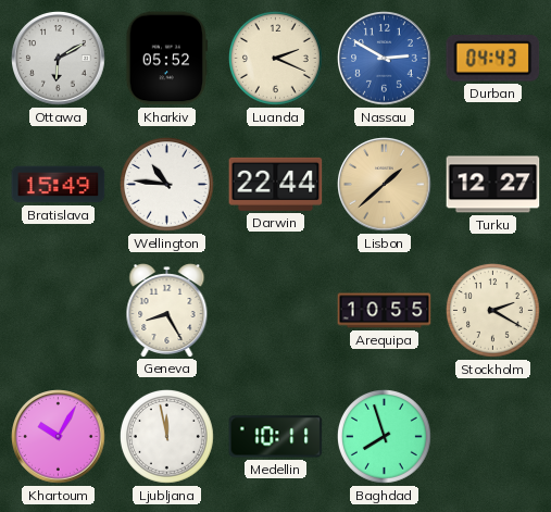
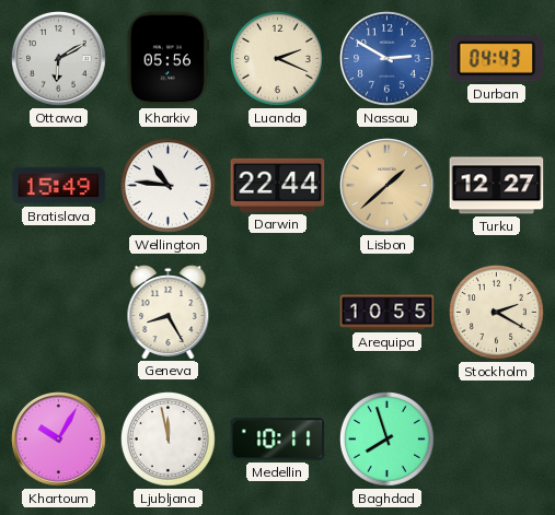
Kharkiv: 05:52 -> 05:56
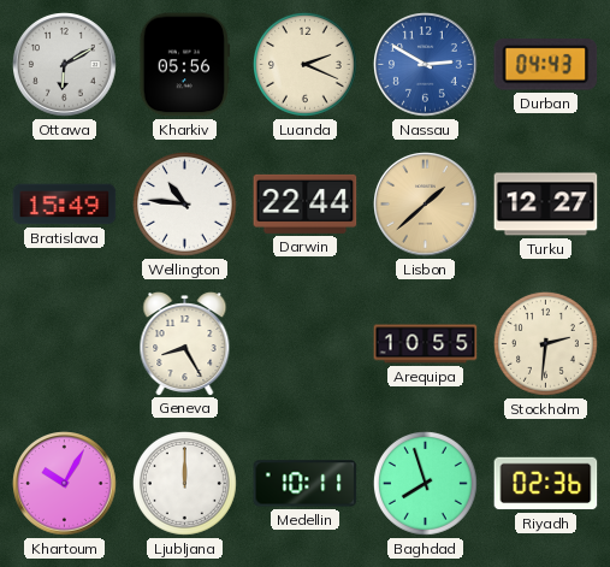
Stockholm: 2:20 -> 2:31
Ljubljana: 11:58 -> 12:00
Riyadh: none -> 02:36
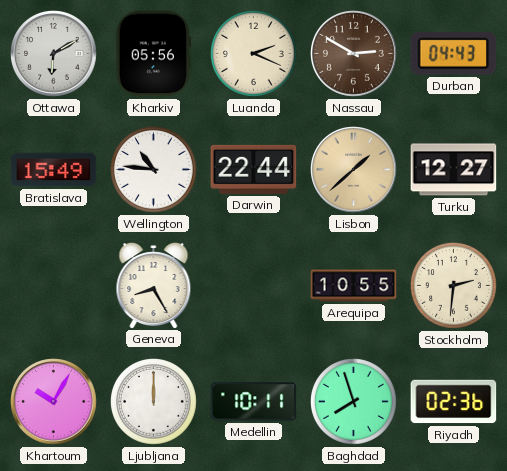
Nassau dial: blue -> brown
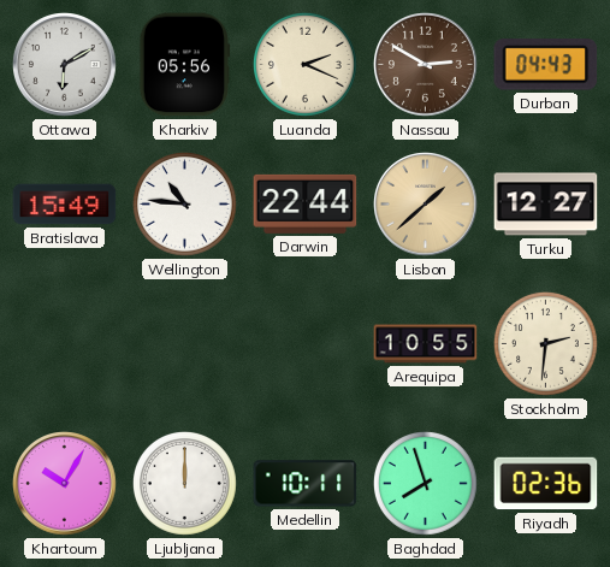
Geneva: 8:25 -> none
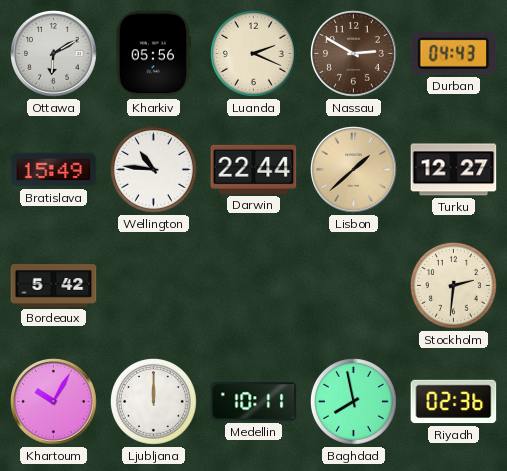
Bordeaux: none -> 5:42
Arequipa: 10:55 -> none
Baghdad: 7:57 -> 7:58
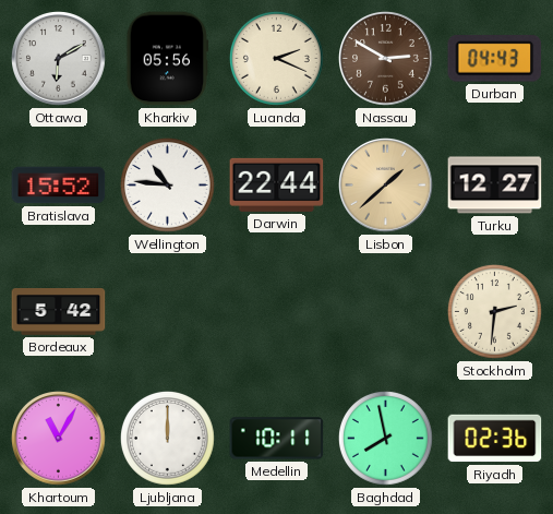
Bratislava: 15:49 -> 15:52
Khartoum: 10:05 -> 11:05
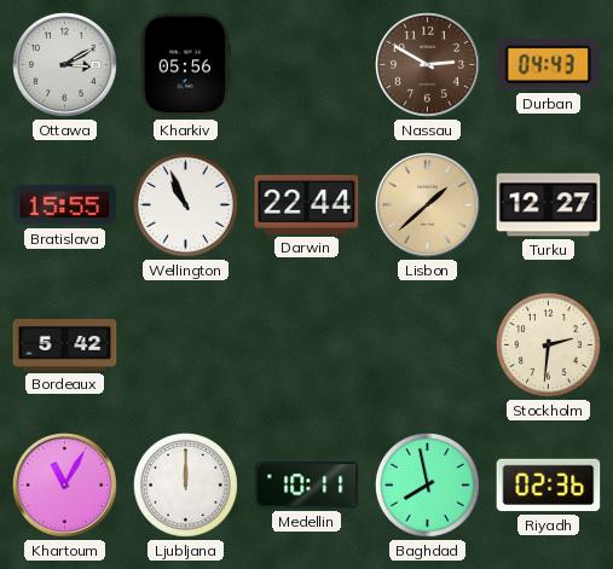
Ottawa: 6:10 -> 3:10
Luanda: 2:19 -> none
Bratislava: 15:52 -> 15:55
Wellington: 10:46 -> 10:56
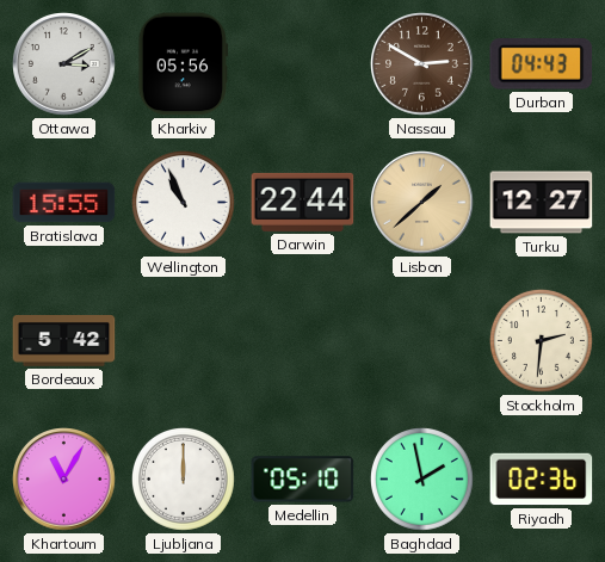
Medellin: 10:11 -> 05:10
Baghdad: 7:58 -> 1:58
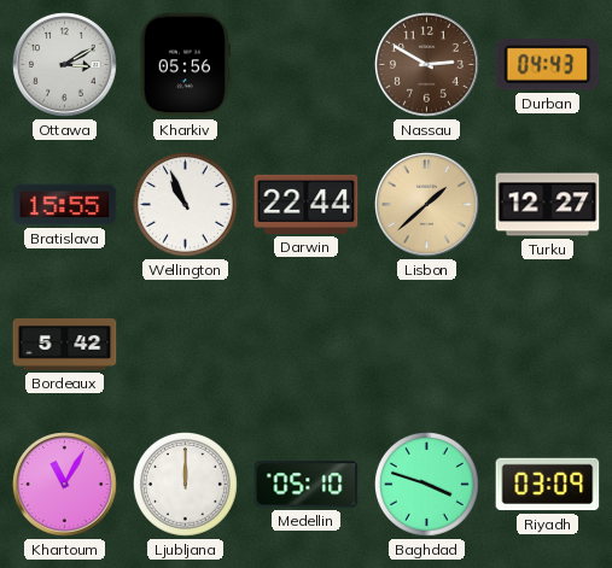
Stockholm: 2:31 -> none
Baghdad: 1:58 -> 3:48
Riyadh: 02:36 -> 03:09
